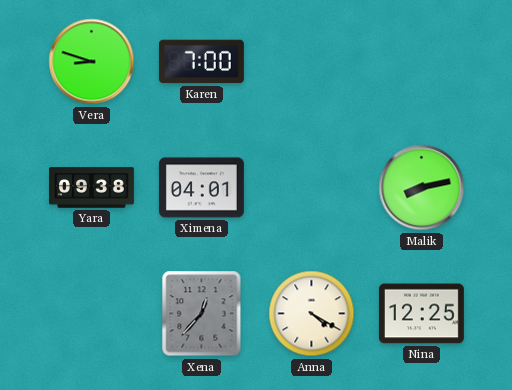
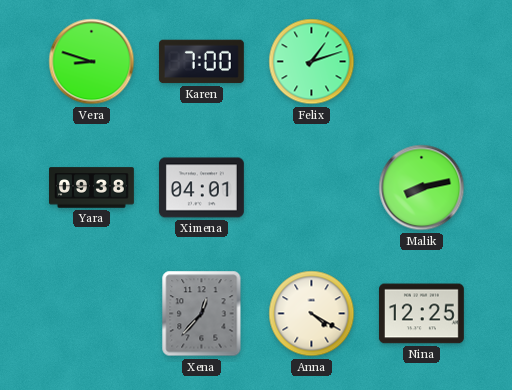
Felix: none -> 1:12
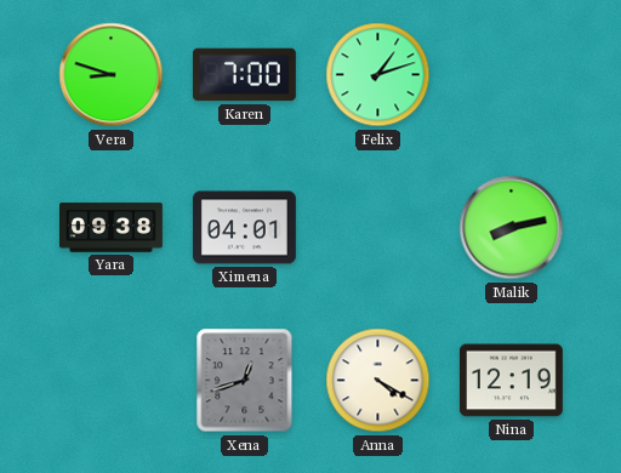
Xena: 12:37 -> 12:42
Nina: 12:25 -> 12:19
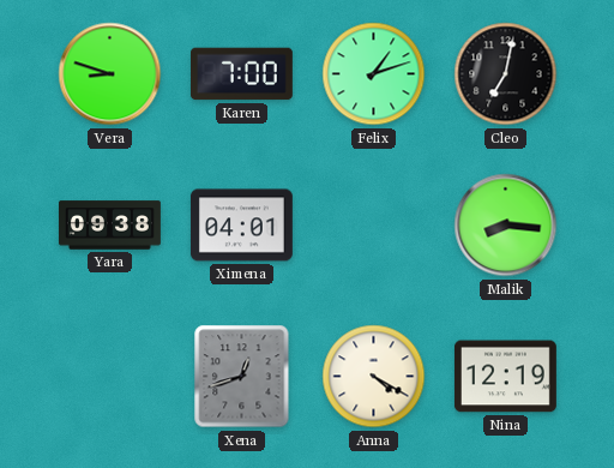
Cleo: none -> 7:02
Malik: 8:13 -> 8:16
